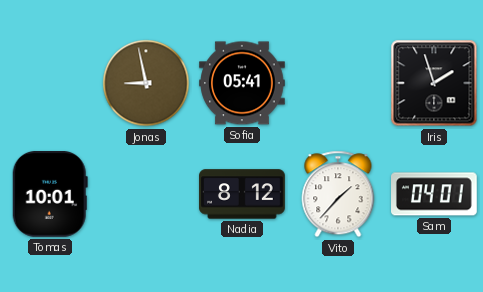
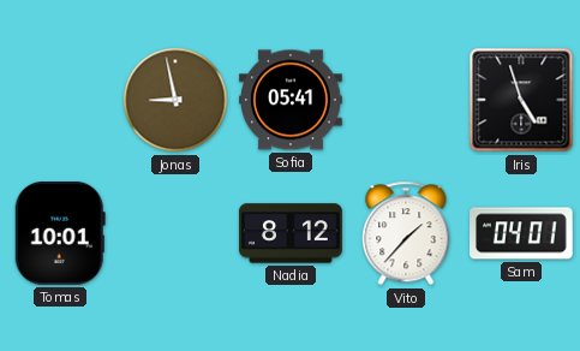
Iris: 1:57 -> 4:57
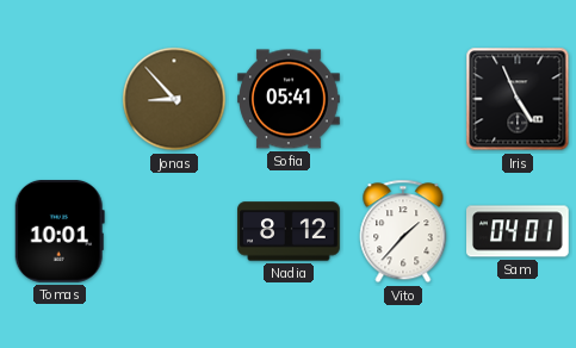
Jonas: 8:58 -> 8:53
Iris: 4:57 -> 4:56
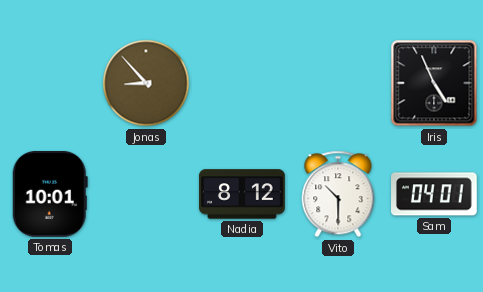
Sofia: 05:41 -> none
Vito: 1:37 -> 10:30
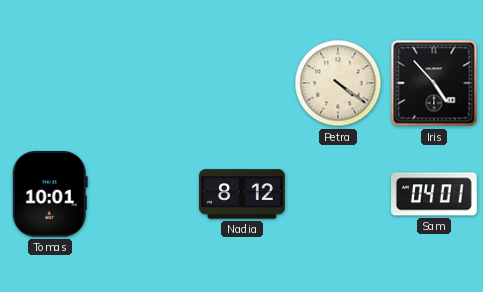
Jonas: 8:53 -> none
Petra: none -> 4:21
Iris: 4:56 -> 4:53
Vito: 10:30 -> none
